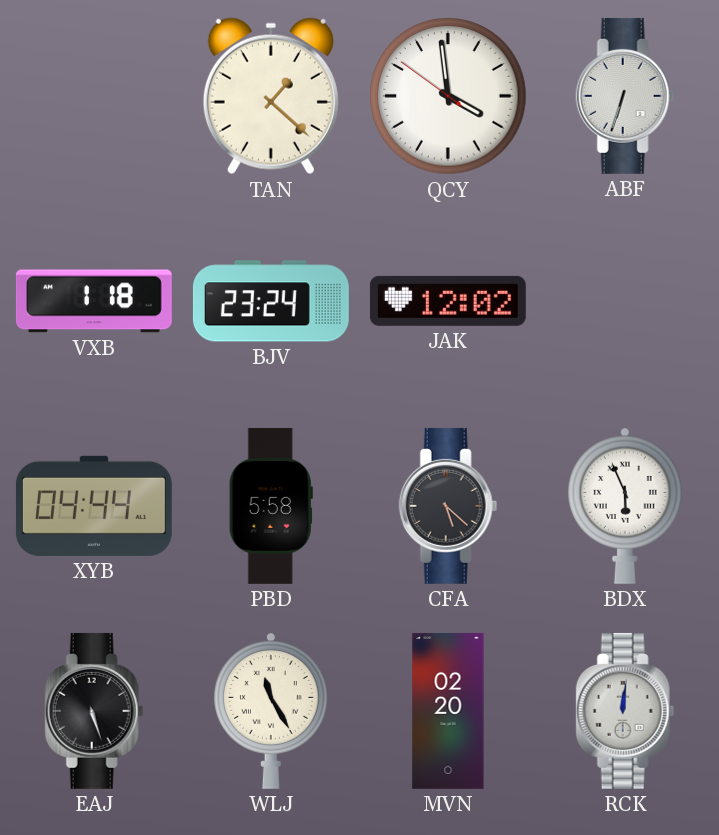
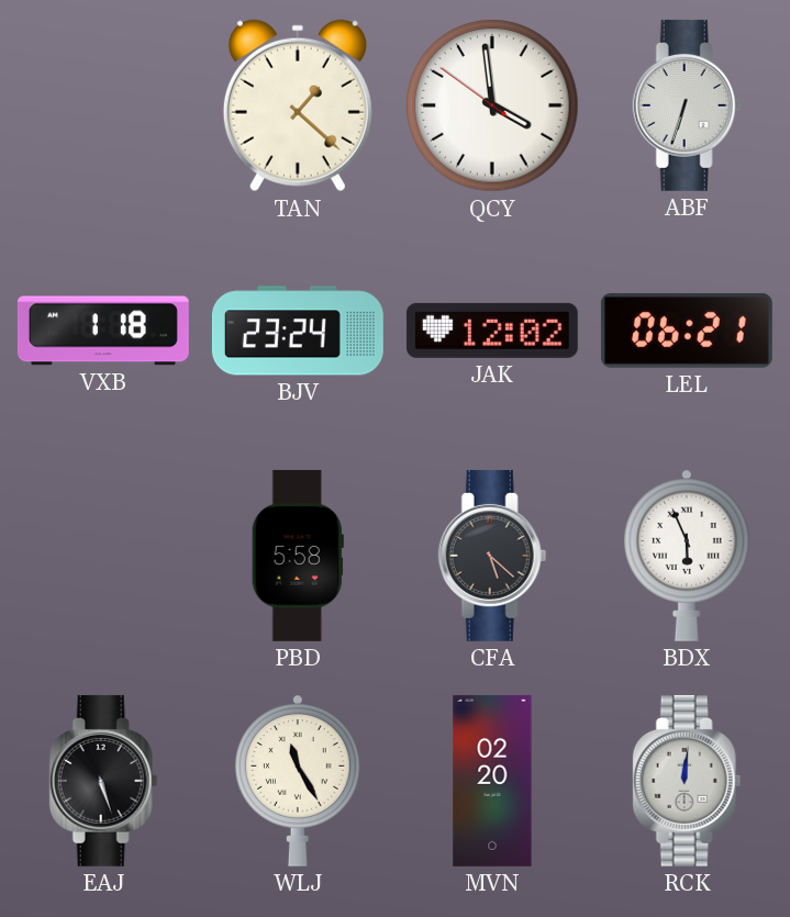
LEL: none -> 06:21
XYB: 04:44 -> none
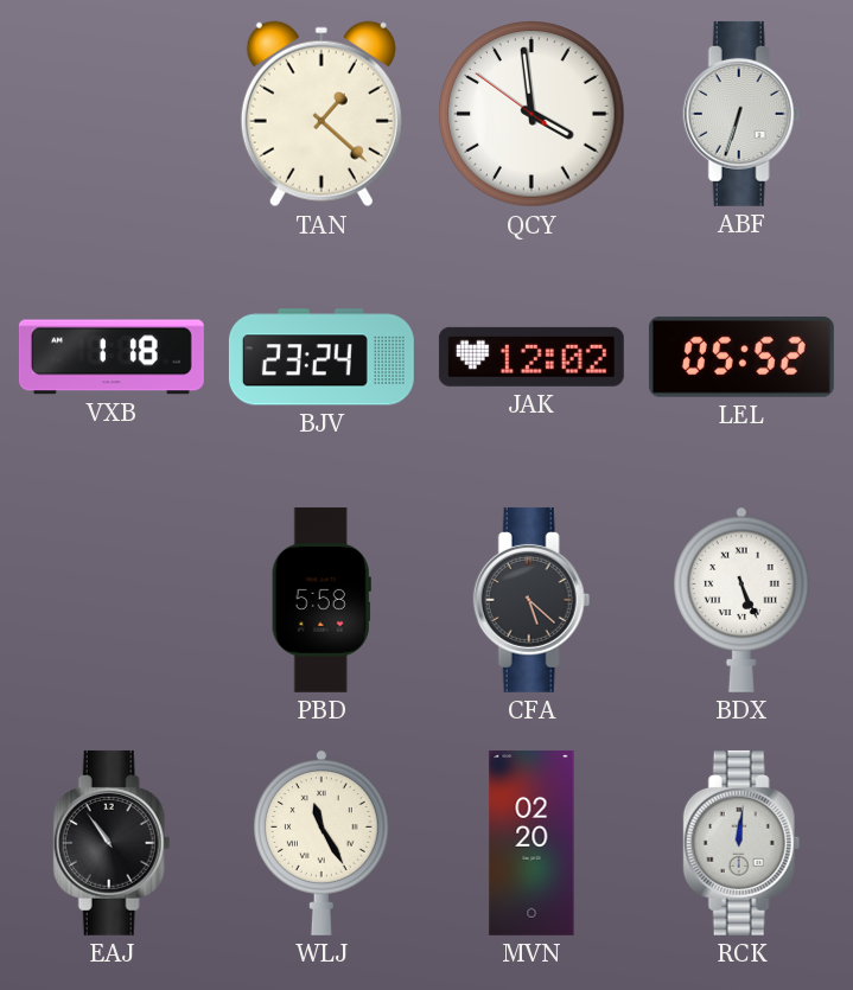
LEL: 06:21 -> 05:52
BDX: 5:56 -> 5:26
EAJ: 5:27 -> 10:54
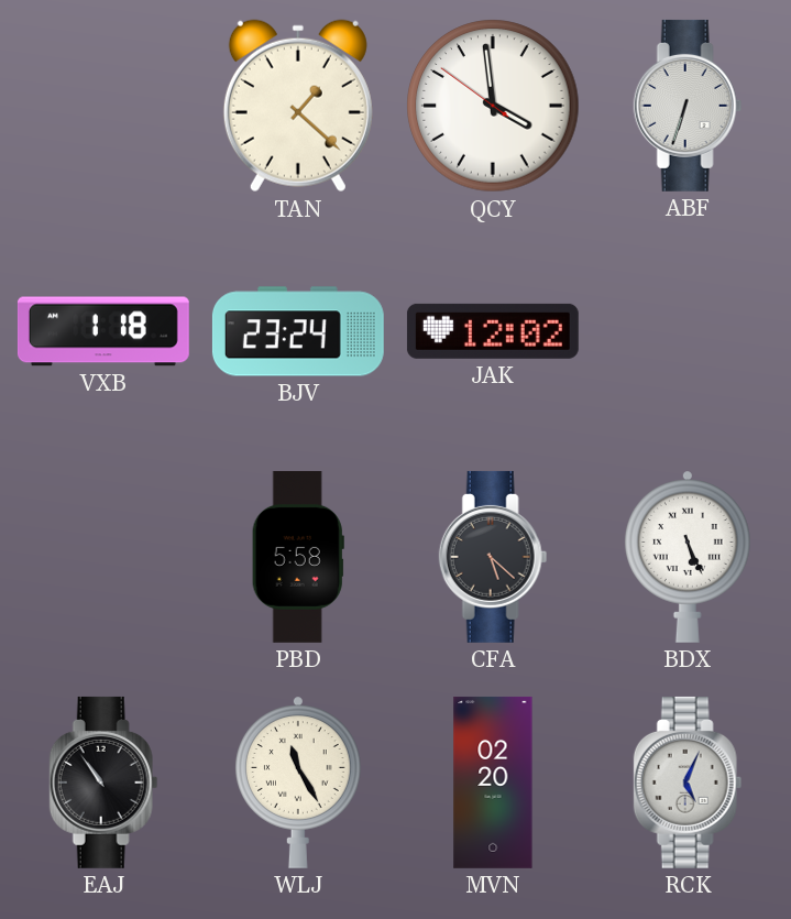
LEL: 05:52 -> none
RCK: 12:01 -> 5:04
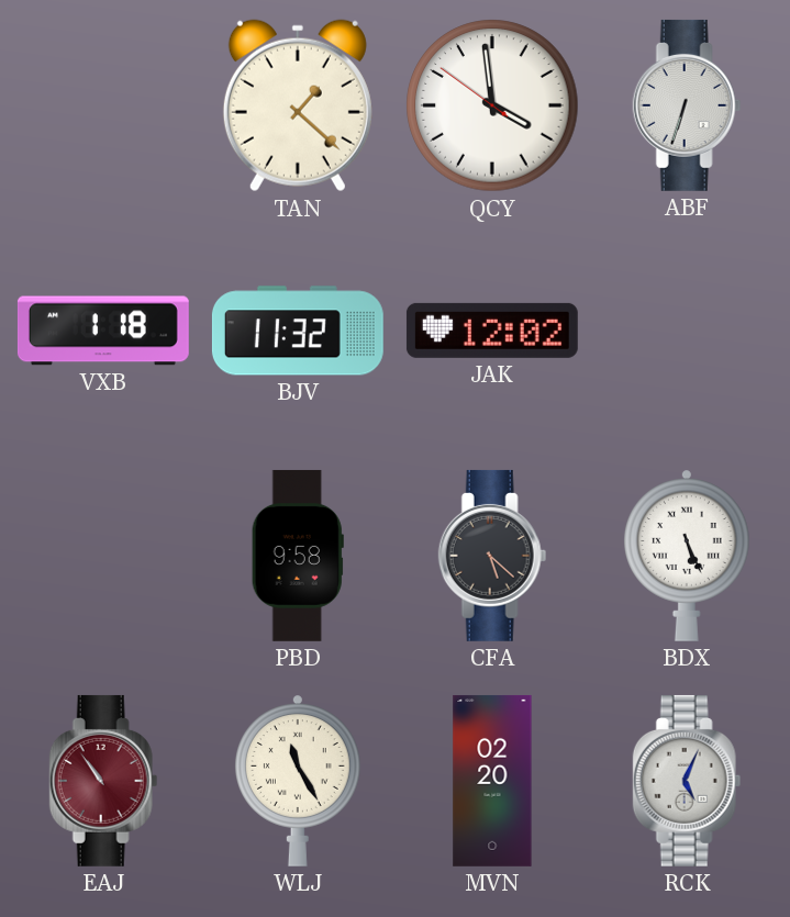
BJV: 23:24 -> 11:32
PBD: 5:58 -> 9:58
EAJ dial: black -> burgundy
